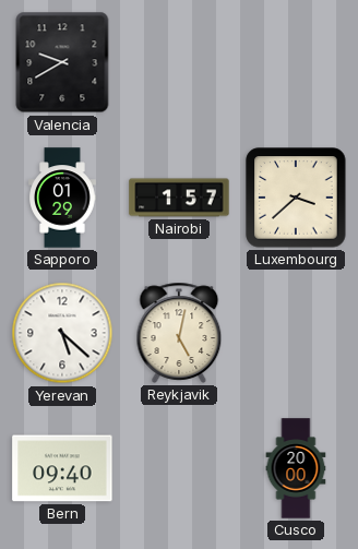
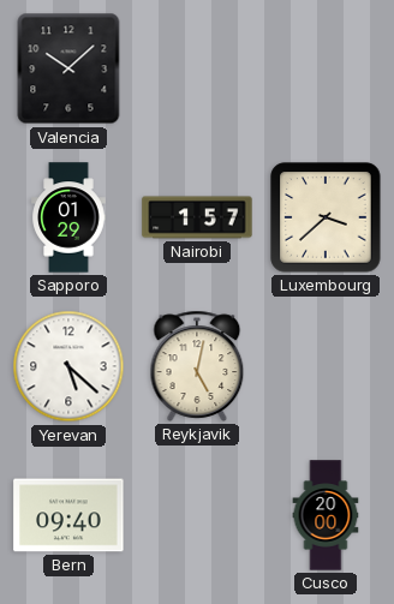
Valencia: 9:40 -> 10:08
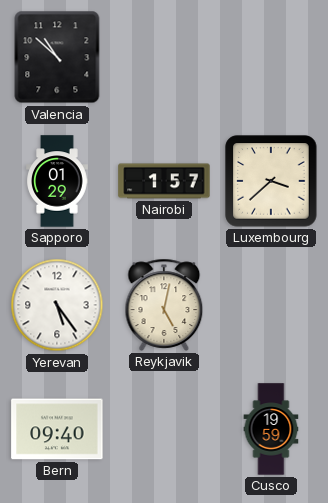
Valencia: 10:08 -> 10:52
Yerevan: 5:22 -> 5:24
Cusco: 20:00 -> 19:59
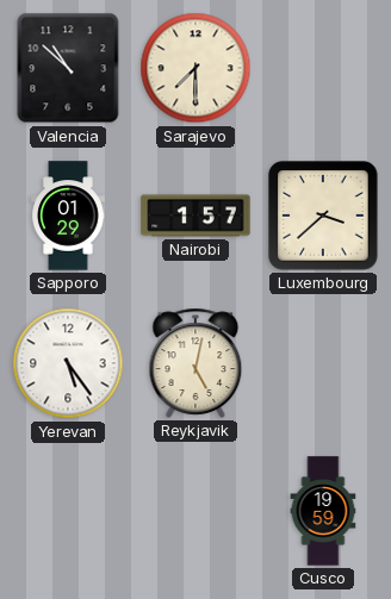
Sarajevo: none -> 7:30
Bern: 09:40 -> none
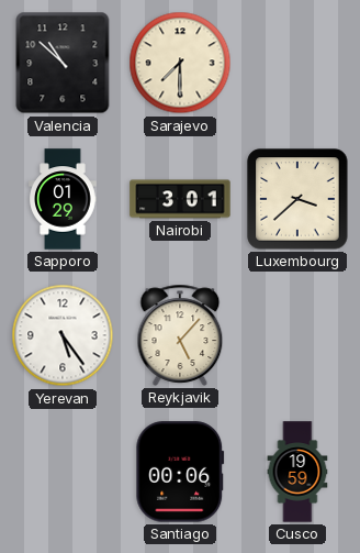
Nairobi: 1:57 -> 3:01
Reykjavik: 5:02 -> 5:07
Santiago: none -> 00:06
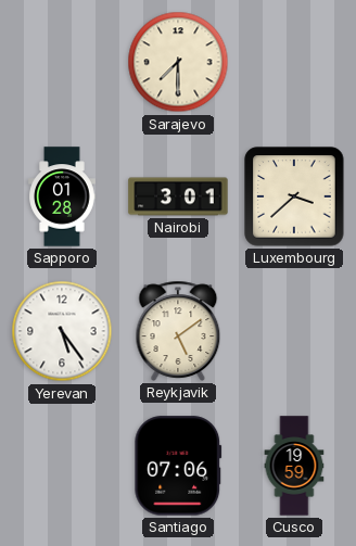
Valencia: 10:52 -> none
Sapporo: 01:29 -> 01:28
Reykjavik: 5:07 -> 5:09
Santiago: 00:06 -> 07:06
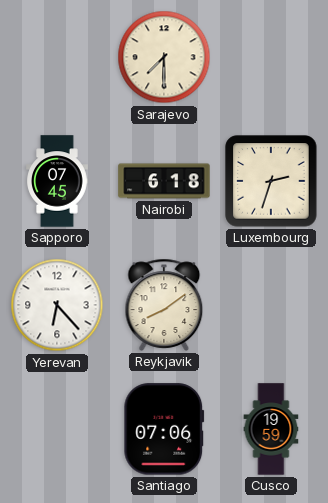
Sapporo: 01:28 -> 07:45
Nairobi: 3:01 -> 6:18
Luxembourg: 3:38 -> 2:33
Yerevan: 5:24 -> 6:23
Reykjavik: 5:09 -> 8:09
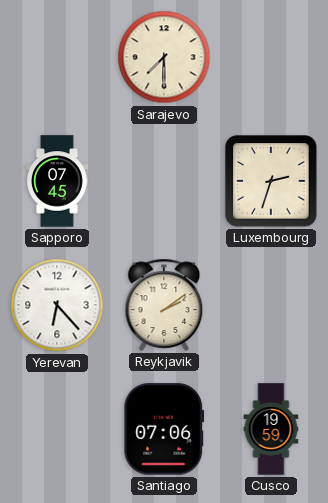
Nairobi: 6:18 -> none
Reykjavik: 8:09 -> 2:09
